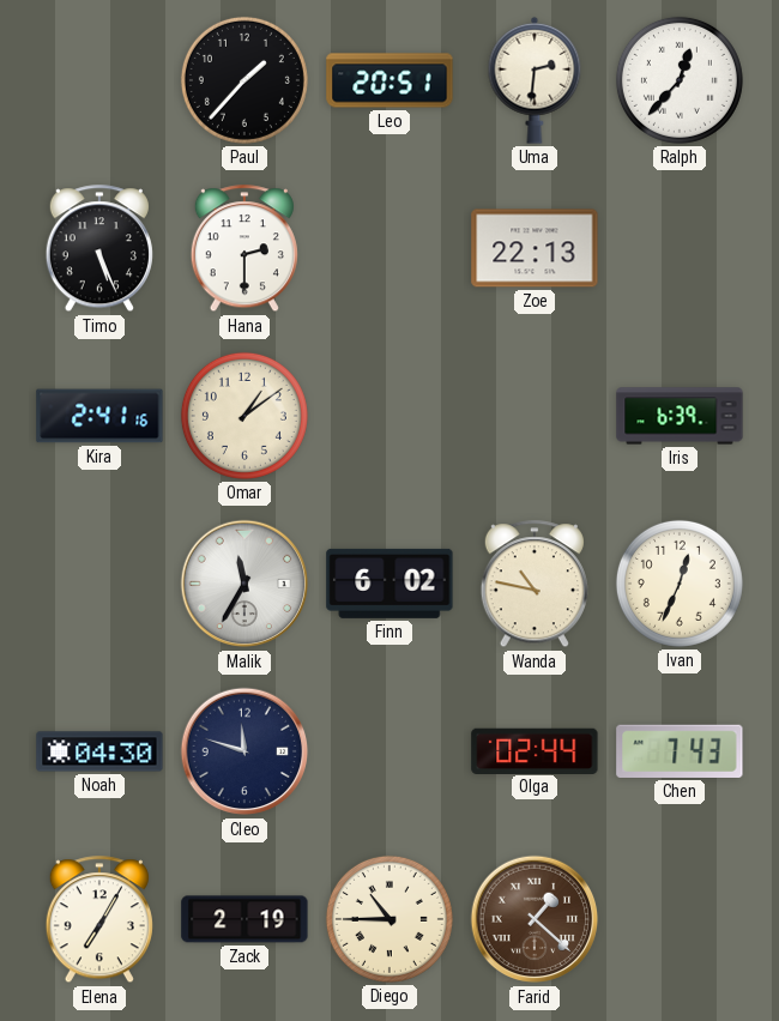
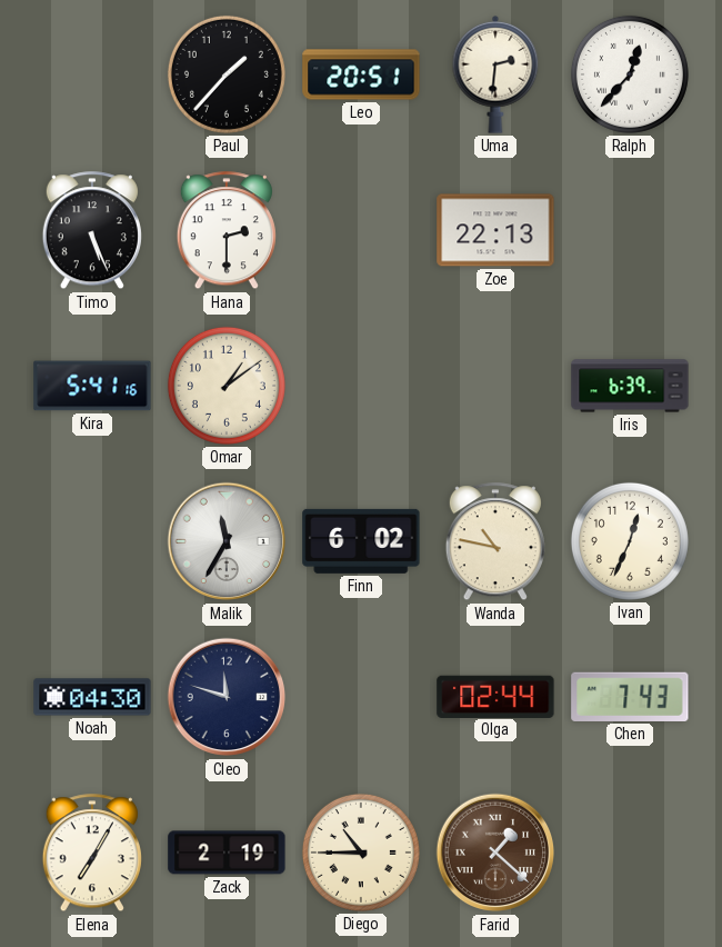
Kira: 2:41 -> 5:41
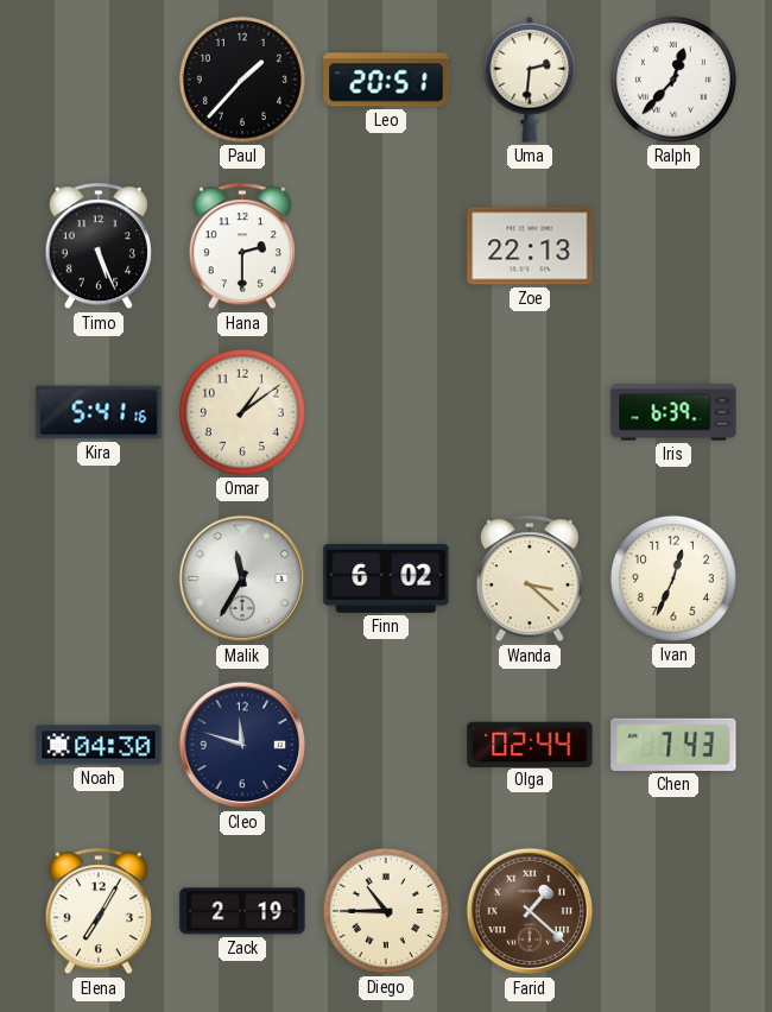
Wanda: 10:47 -> 3:22
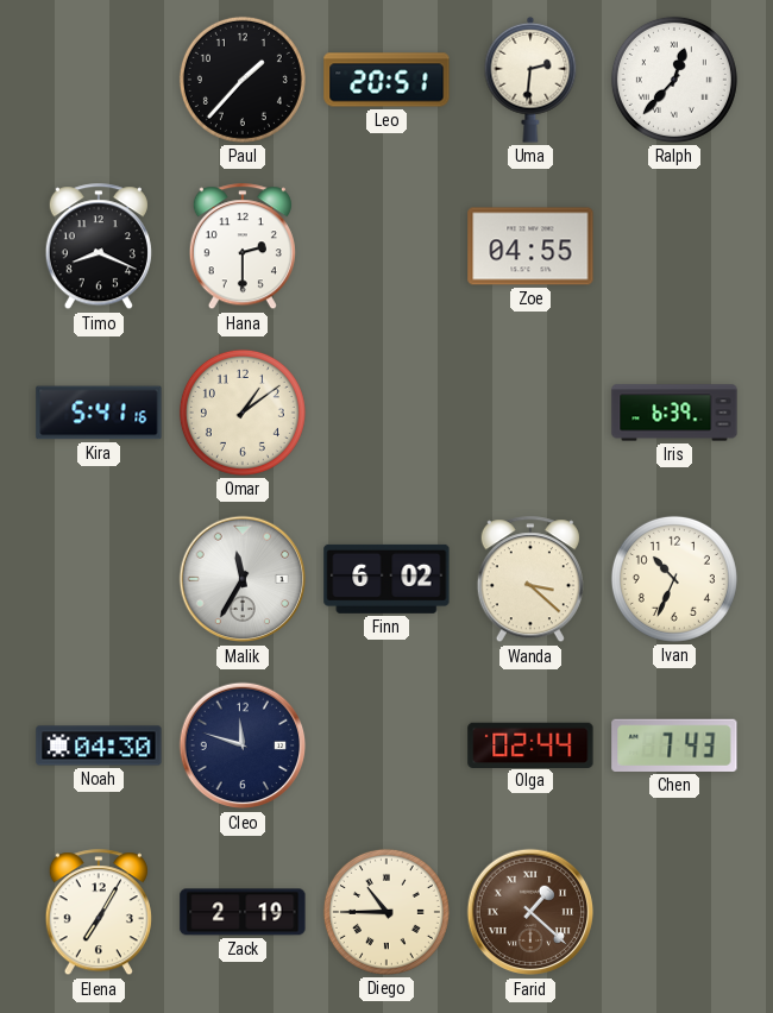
Timo: 5:26 -> 8:19
Zoe: 22:13 -> 04:55
Ivan: 12:34 -> 10:34
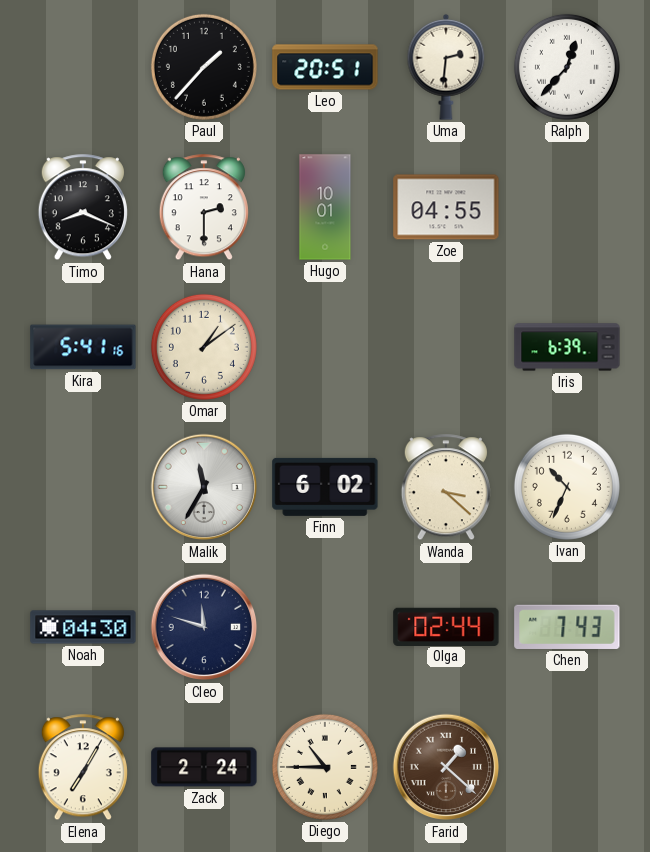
Hugo: none -> 10:01
Zack: 2:19 -> 2:24
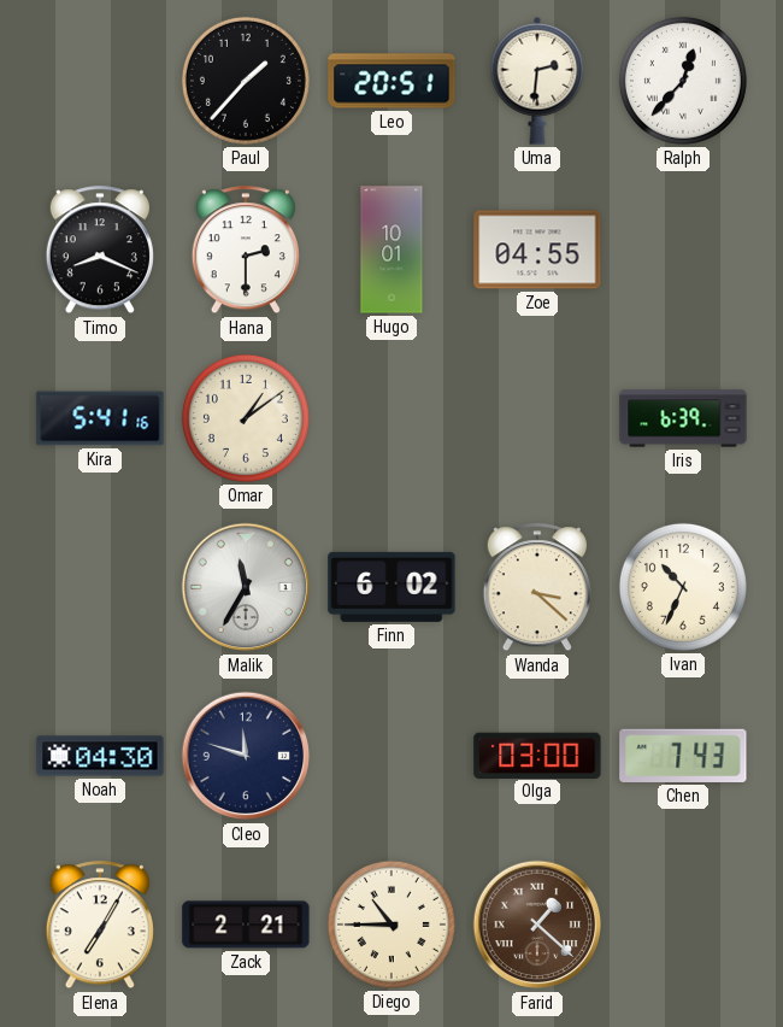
Olga: 02:44 -> 03:00
Zack: 2:24 -> 2:21
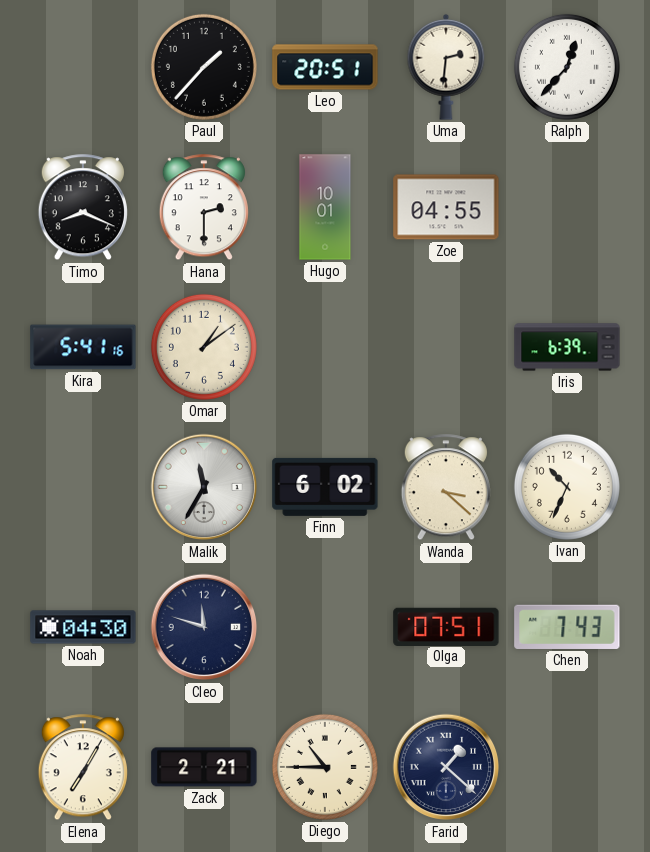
Olga: 03:00 -> 07:51
Farid dial: brown -> navy
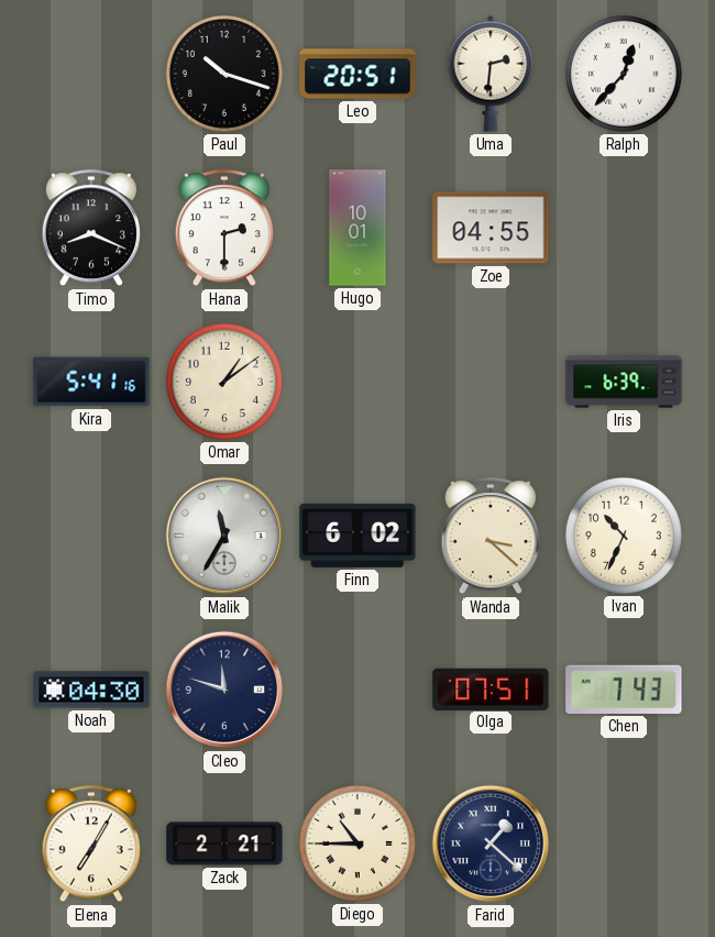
Paul: 1:37 -> 10:18
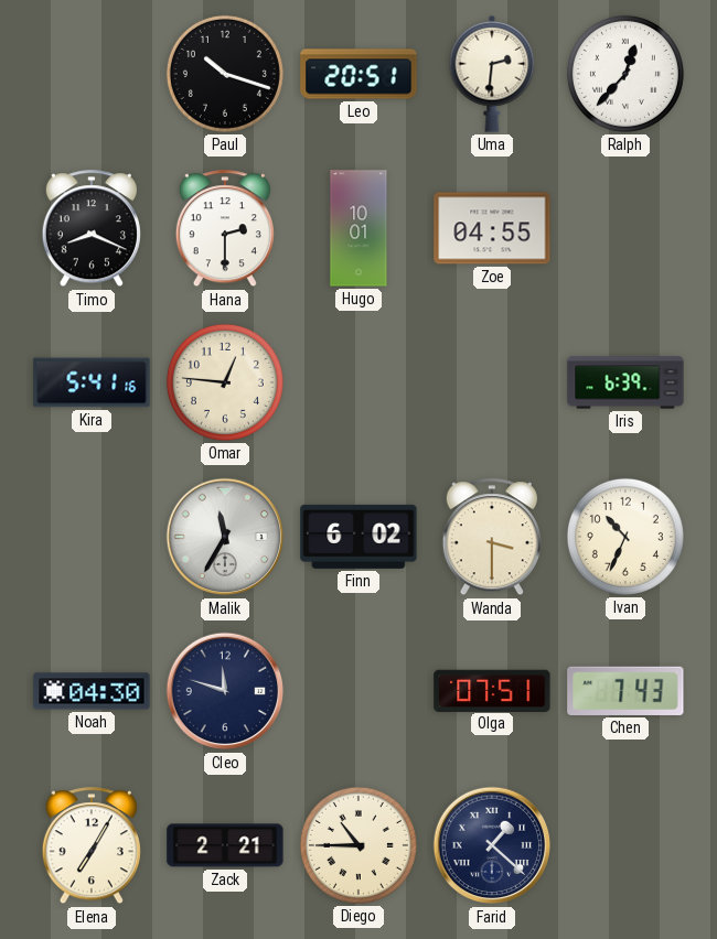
Omar: 1:09 -> 12:46
Wanda: 3:22 -> 3:30
